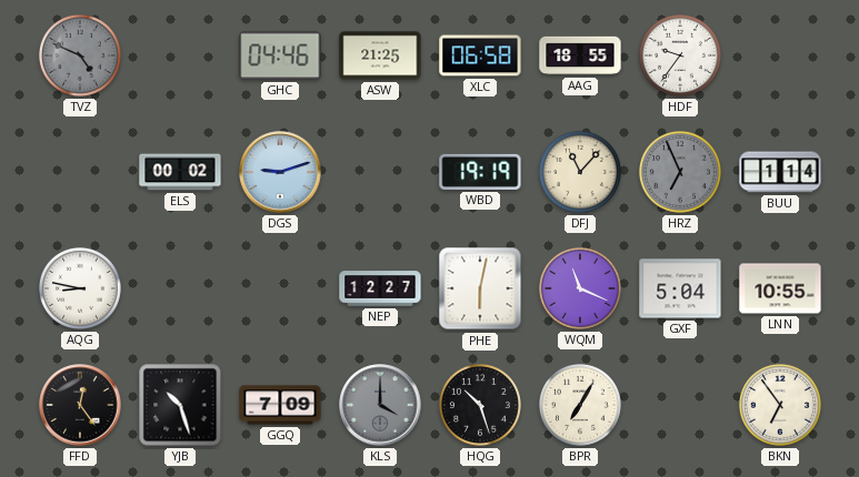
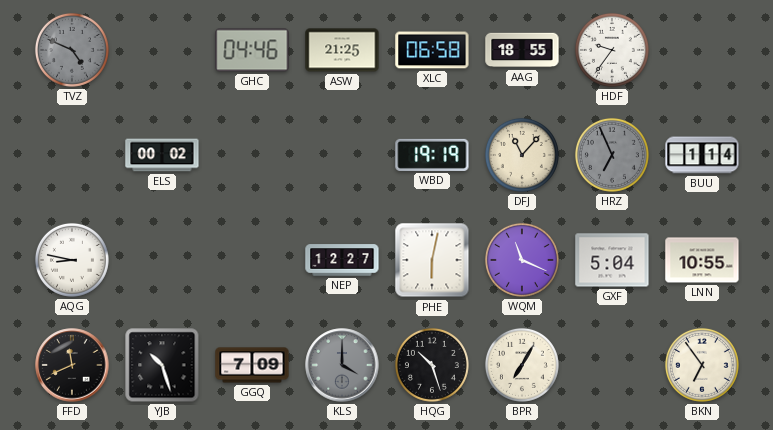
DGS: 9:12 -> none
FFD: 12:24 -> 11:41
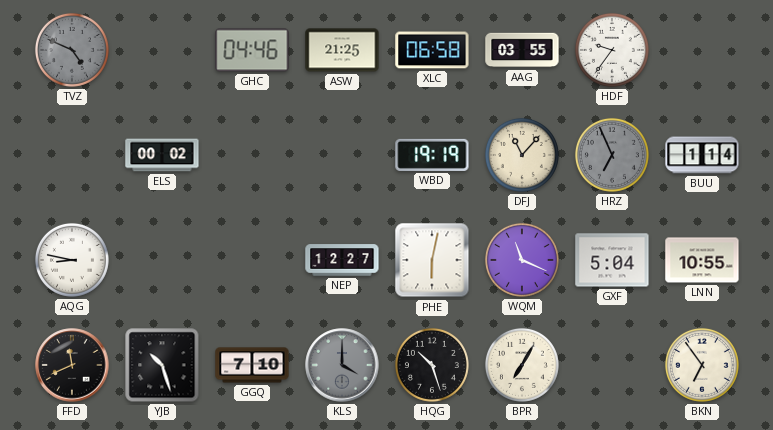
AAG: 18:55 -> 03:55
GGQ: 7:09 -> 7:10
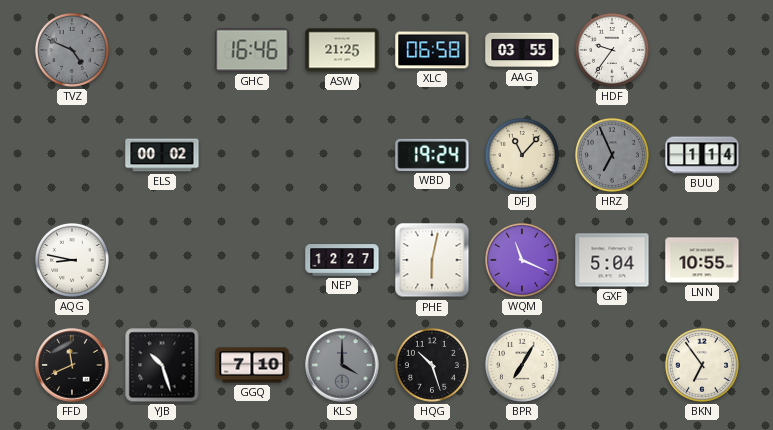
GHC: 04:46 -> 16:46
WBD: 19:19 -> 19:24
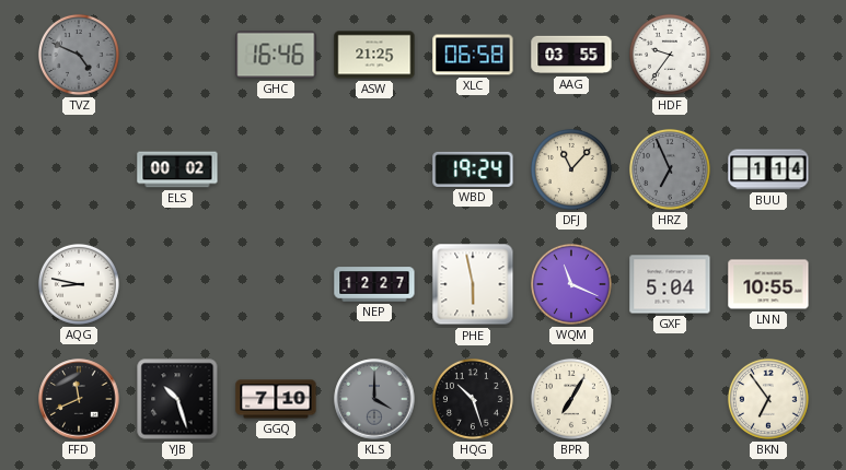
PHE: 6:02 -> 5:58
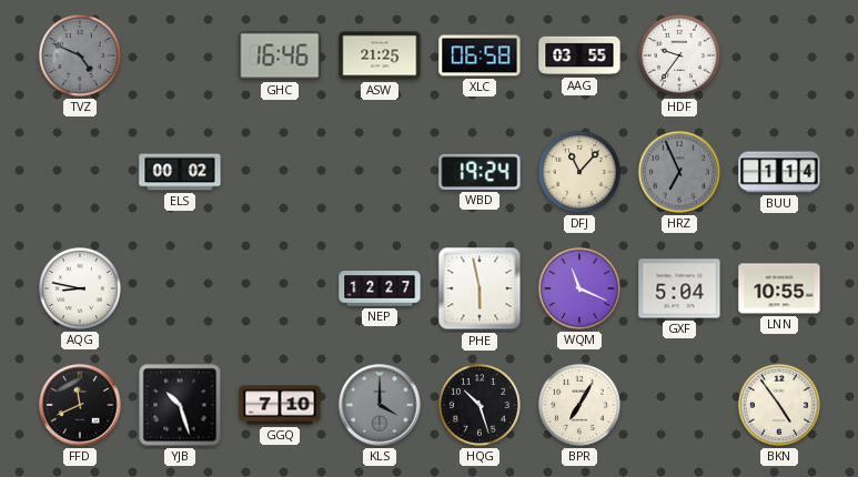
BKN: 6:54 -> 4:54
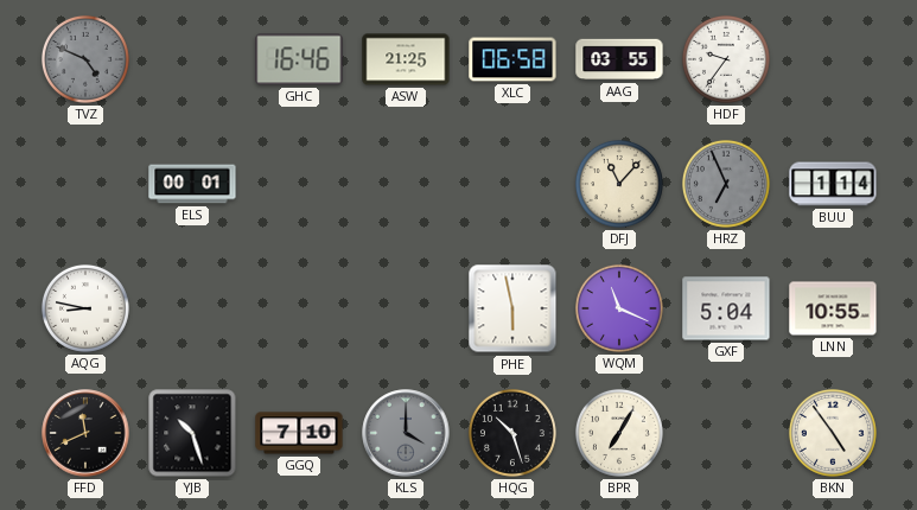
ELS: 00:02 -> 00:01
WBD: 19:24 -> none
NEP: 12:27 -> none
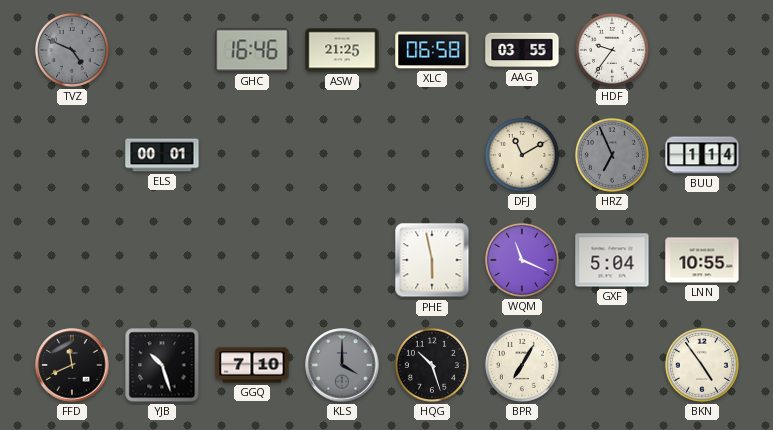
DFJ: 11:07 -> 11:10
AQG: 8:47 -> none
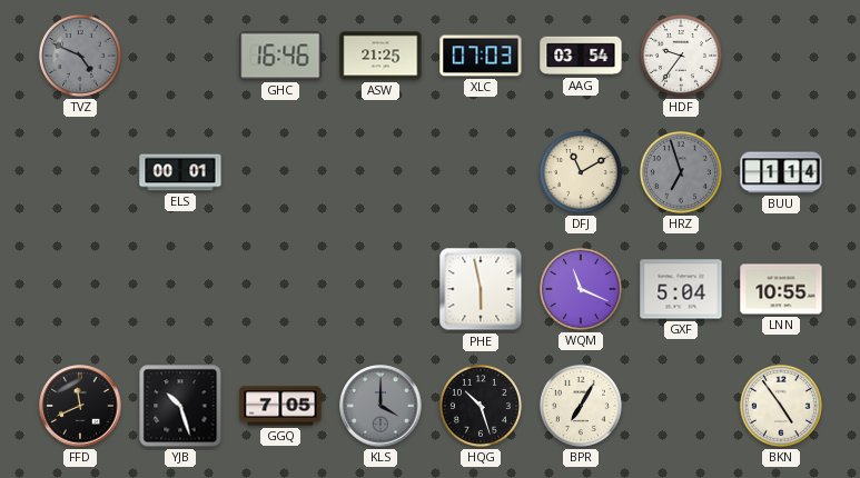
XLC: 06:58 -> 07:03
AAG: 03:55 -> 03:54
HRZ: 6:56 -> 6:57
GGQ: 7:10 -> 7:05
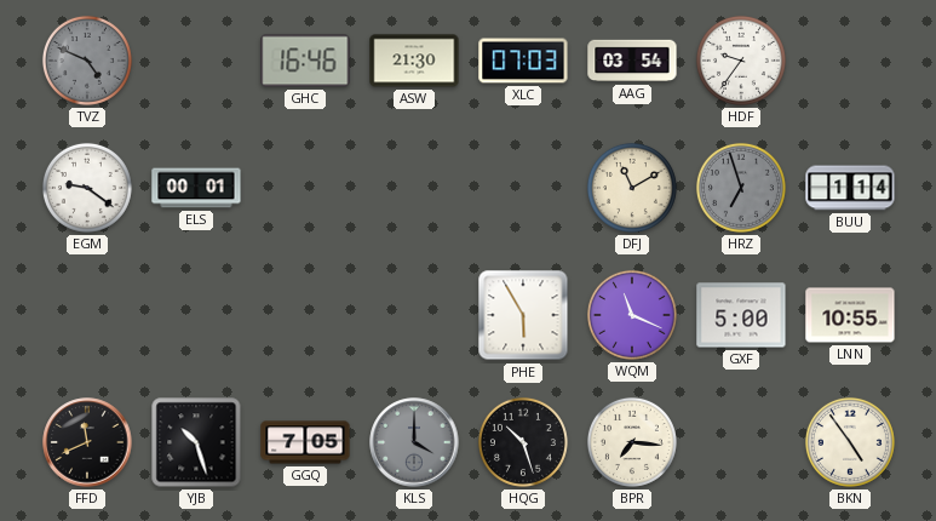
ASW: 21:25 -> 21:30
EGM: none -> 9:21
PHE: 5:58 -> 5:55
GXF: 5:04 -> 5:00
BPR: 7:05 -> 7:16
